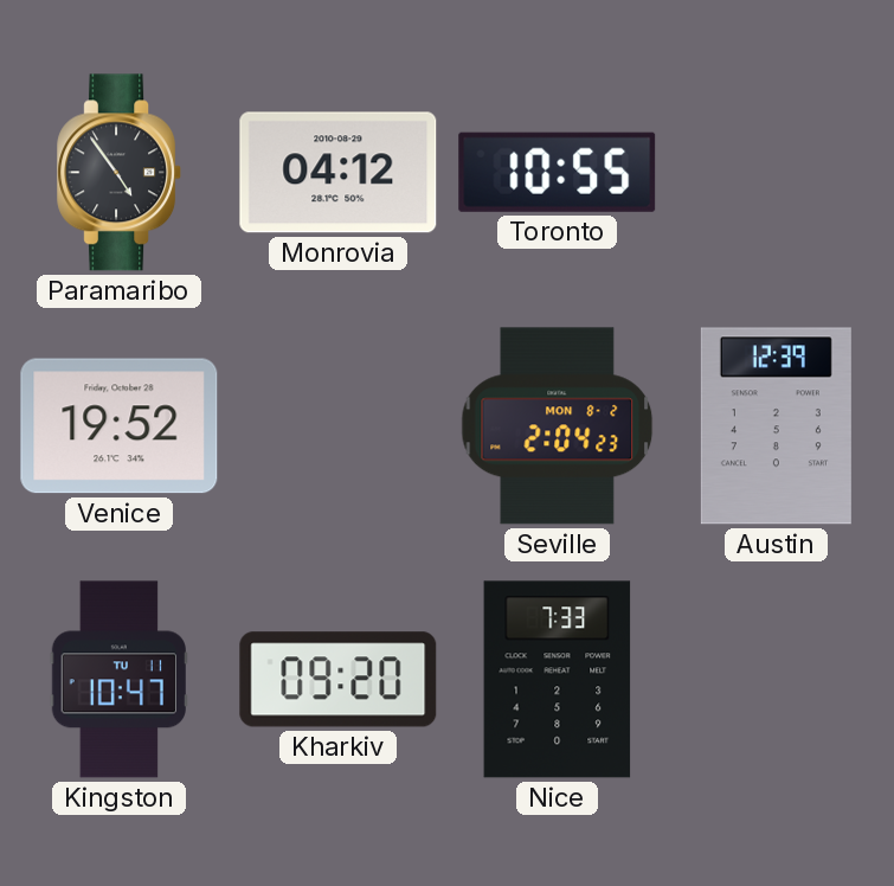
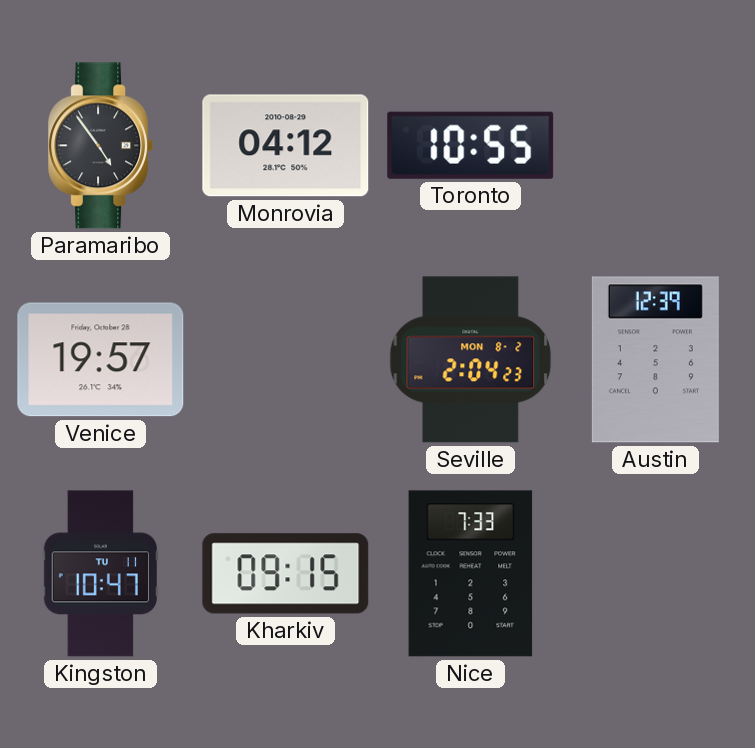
Venice: 19:52 -> 19:57
Kharkiv: 09:20 -> 09:15
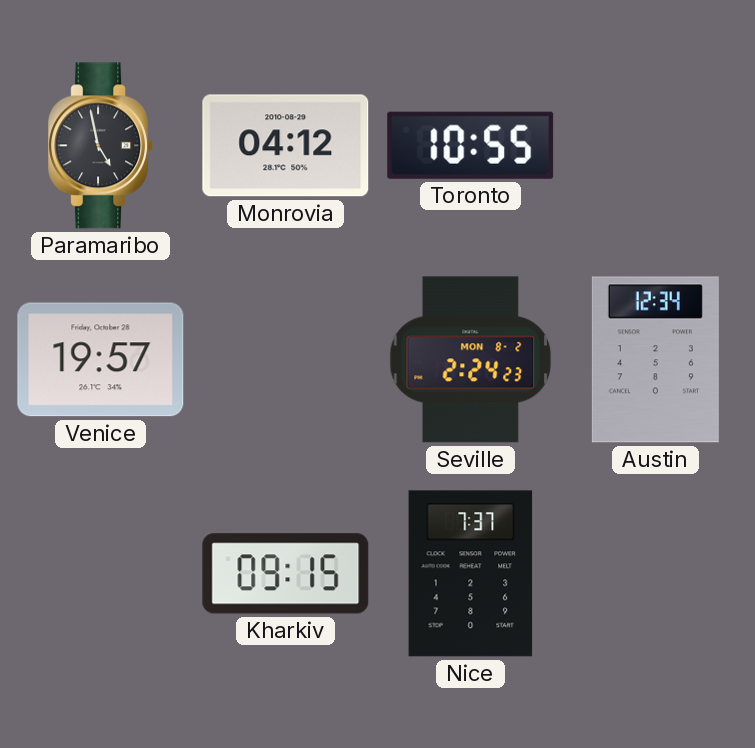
Paramaribo: 4:54 -> 4:58
Seville: 2:04 -> 2:24
Austin: 12:39 -> 12:34
Kingston: 10:47 -> none
Nice: 7:33 -> 7:37
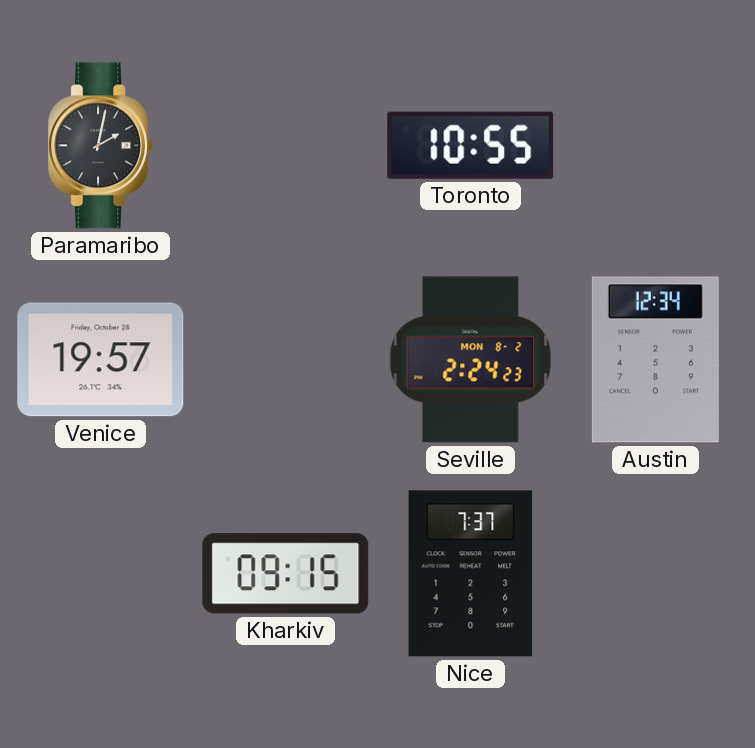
Paramaribo: 4:58 -> 2:02
Monrovia: 04:12 -> none
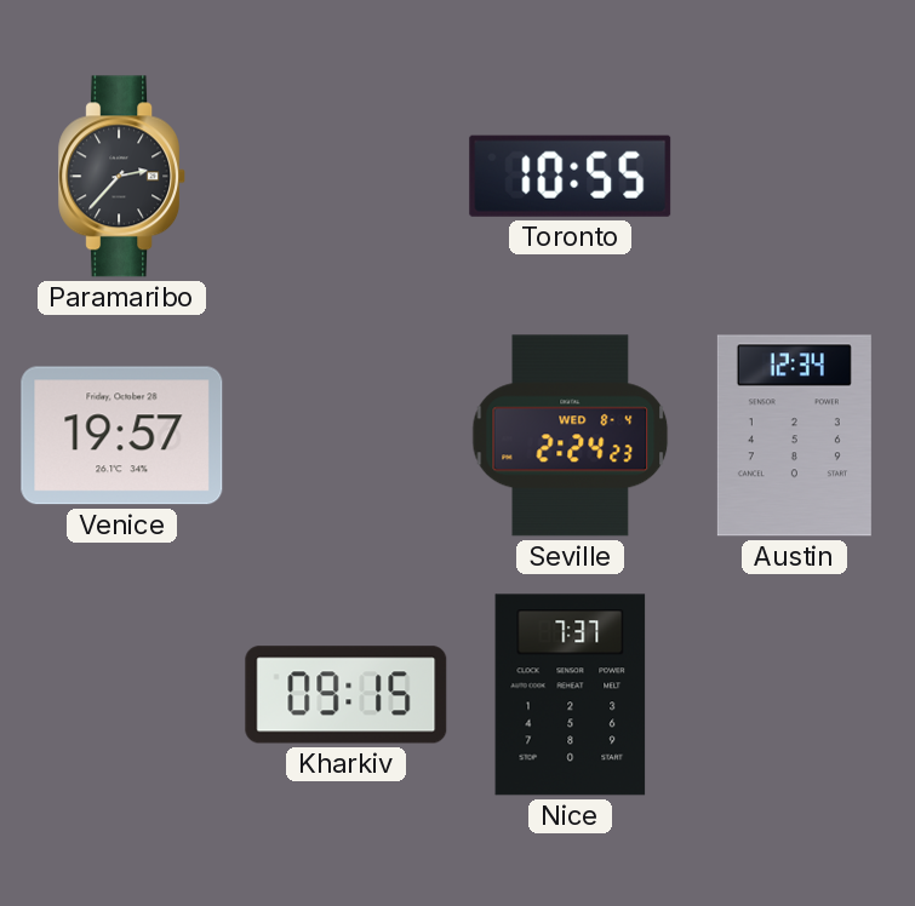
Paramaribo: 2:02 -> 2:37
Seville date: MON 8-2 -> WED 8-4
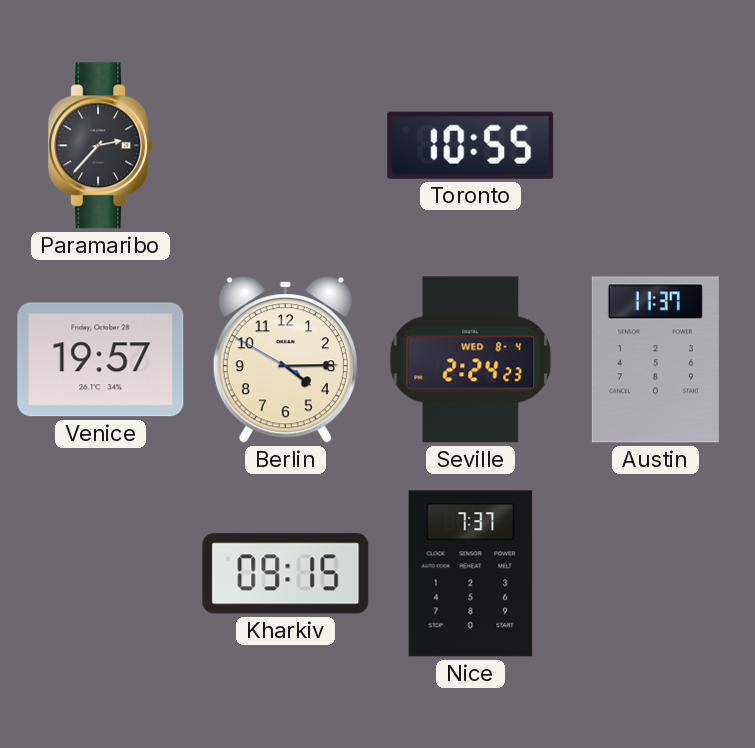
Berlin: none -> 4:14
Austin: 12:34 -> 11:37
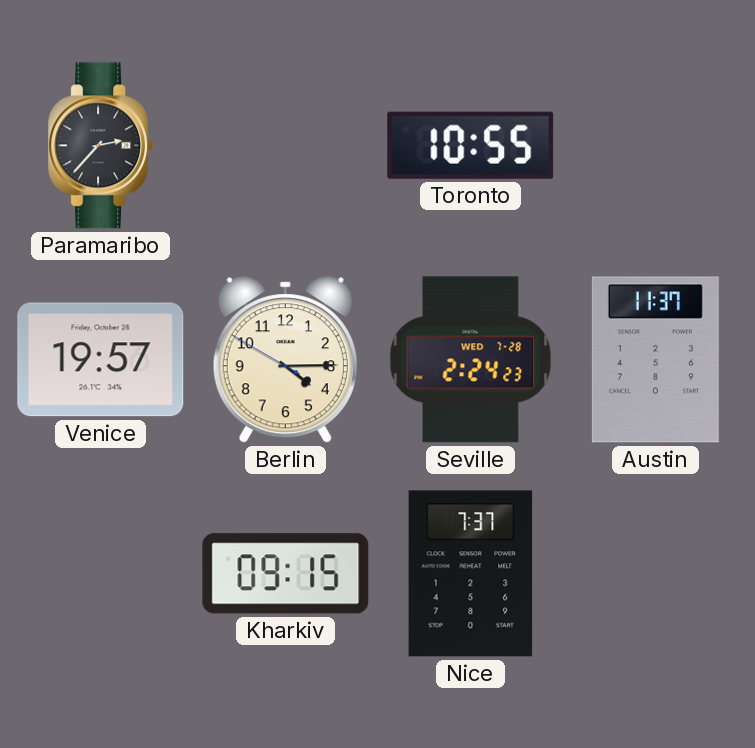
Seville date: WED 8-4 -> WED 7-28
